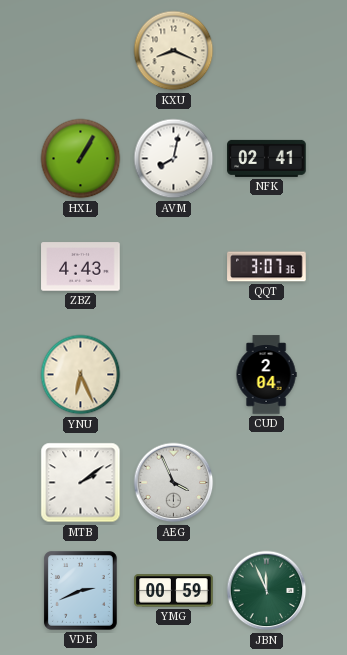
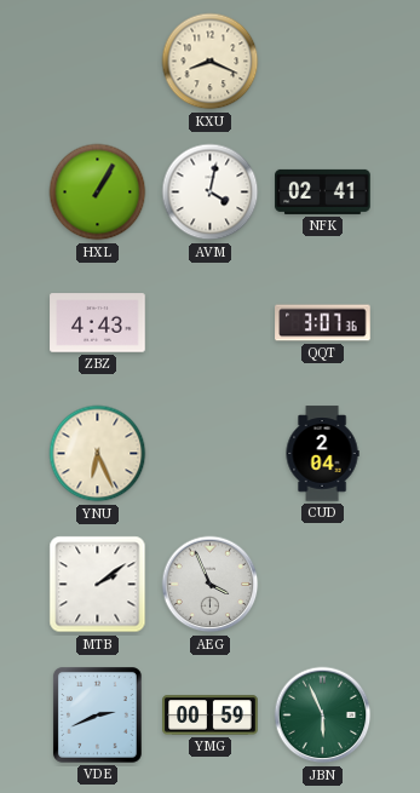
AVM: 8:02 -> 4:02
JBN: 11:56 -> 5:56
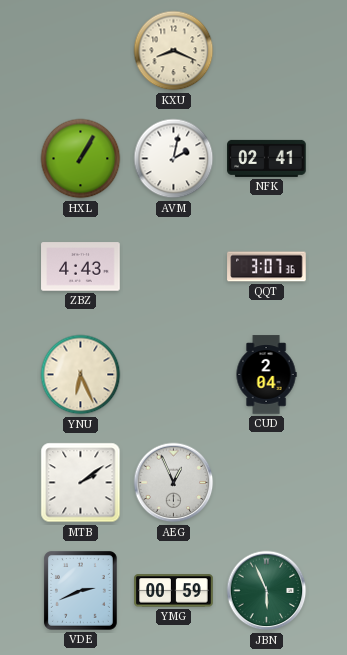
AVM: 4:02 -> 2:02
AEG: 3:56 -> 12:56
